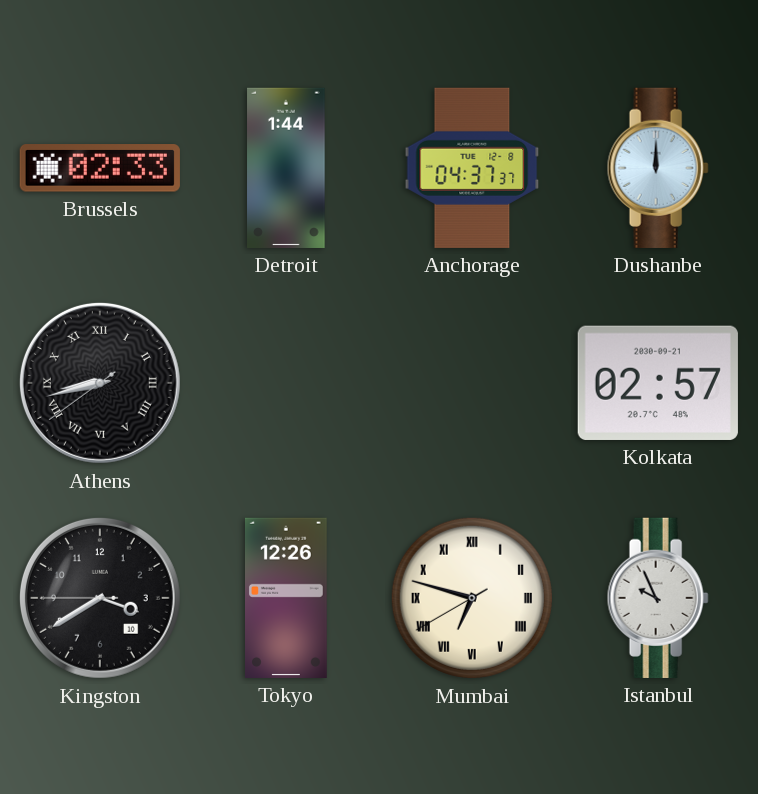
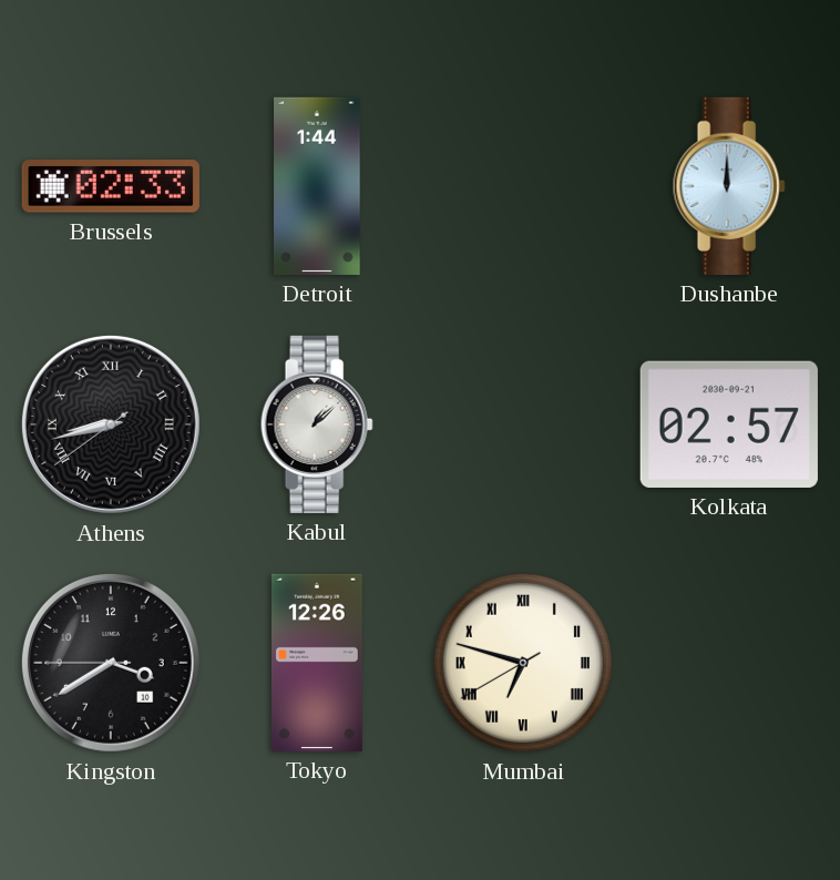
Anchorage: 04:37 -> none
Kabul: none -> 1:08
Istanbul: 9:56 -> none
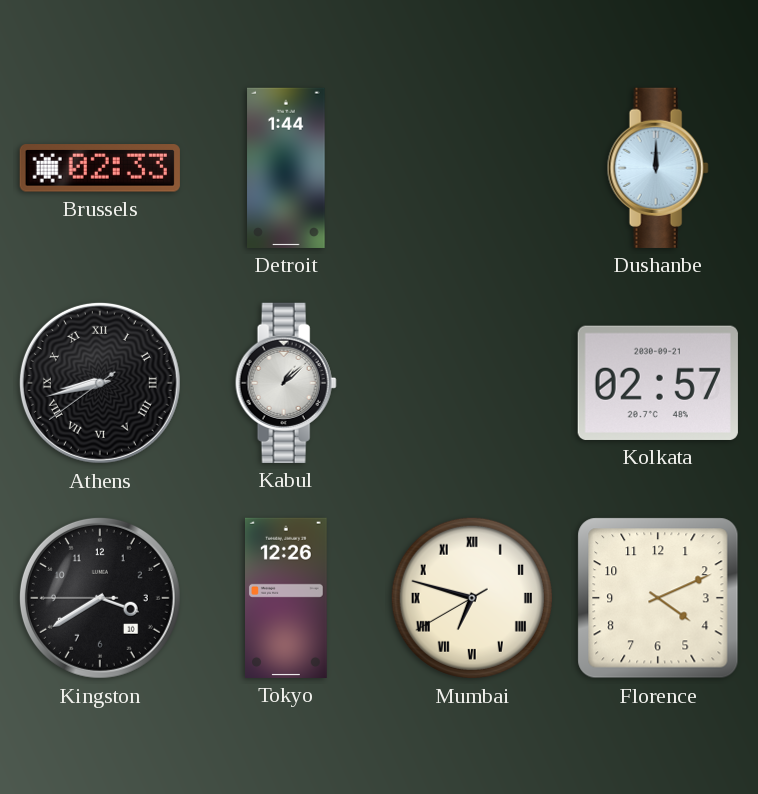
Florence: none -> 4:11
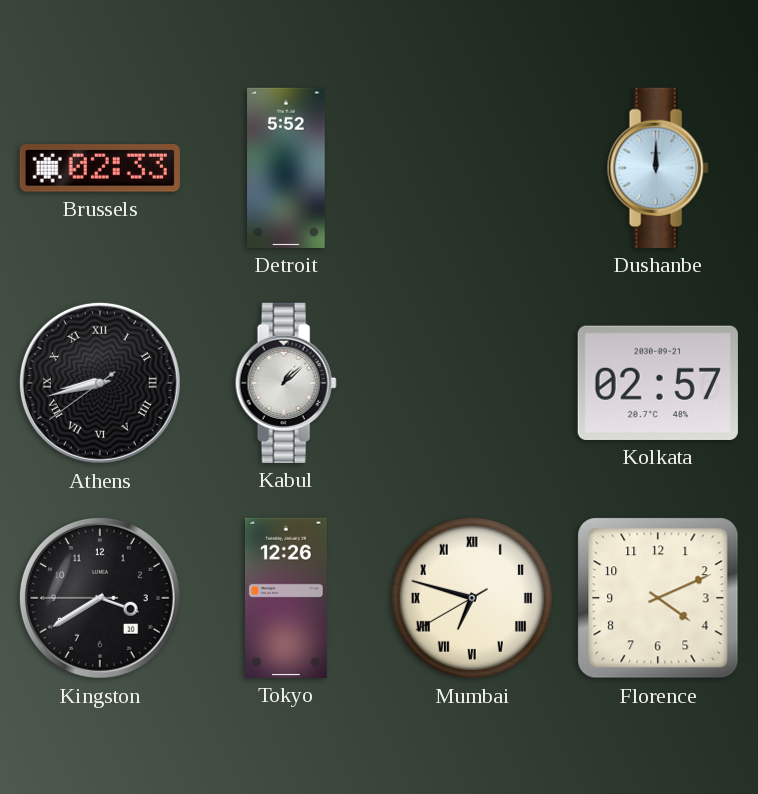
Detroit: 1:44 -> 5:52
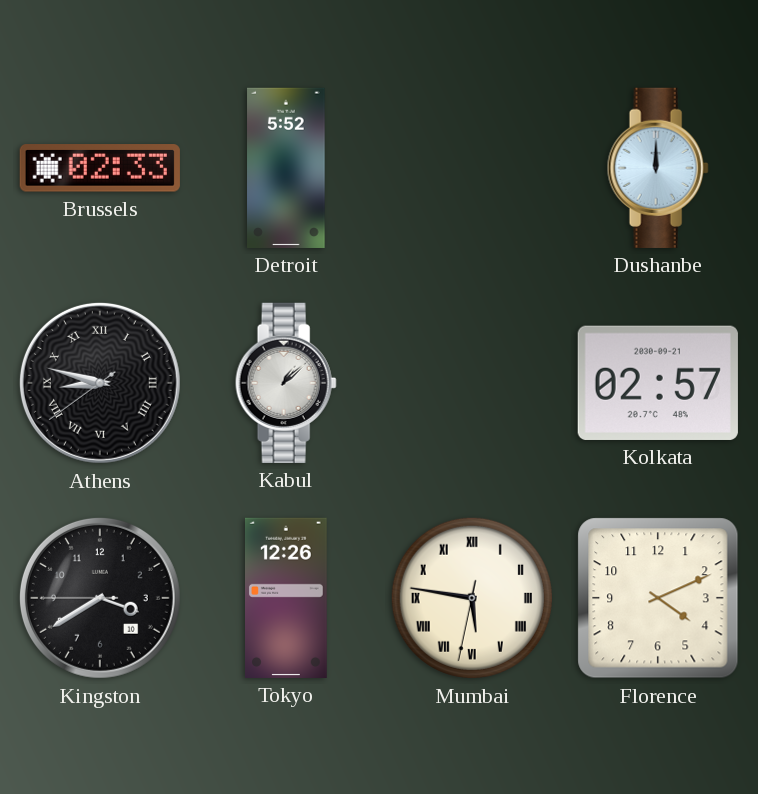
Athens: 8:42 -> 8:47
Mumbai: 6:47 -> 5:46
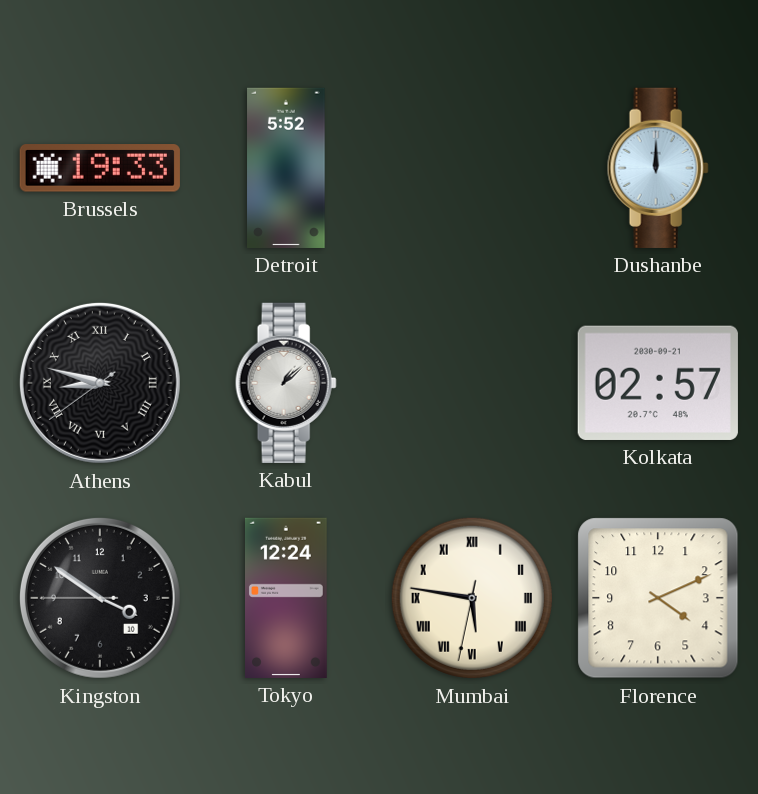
Brussels: 02:33 -> 19:33
Kingston: 3:39 -> 3:50
Tokyo: 12:26 -> 12:24
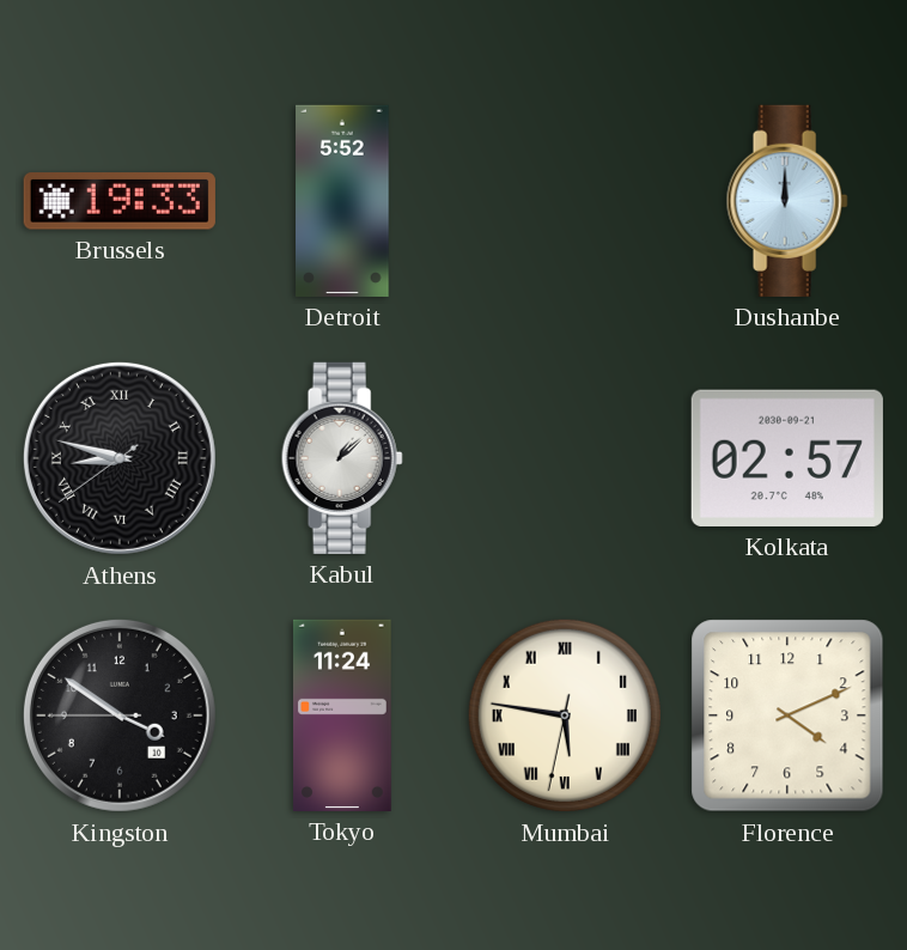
Tokyo: 12:24 -> 11:24
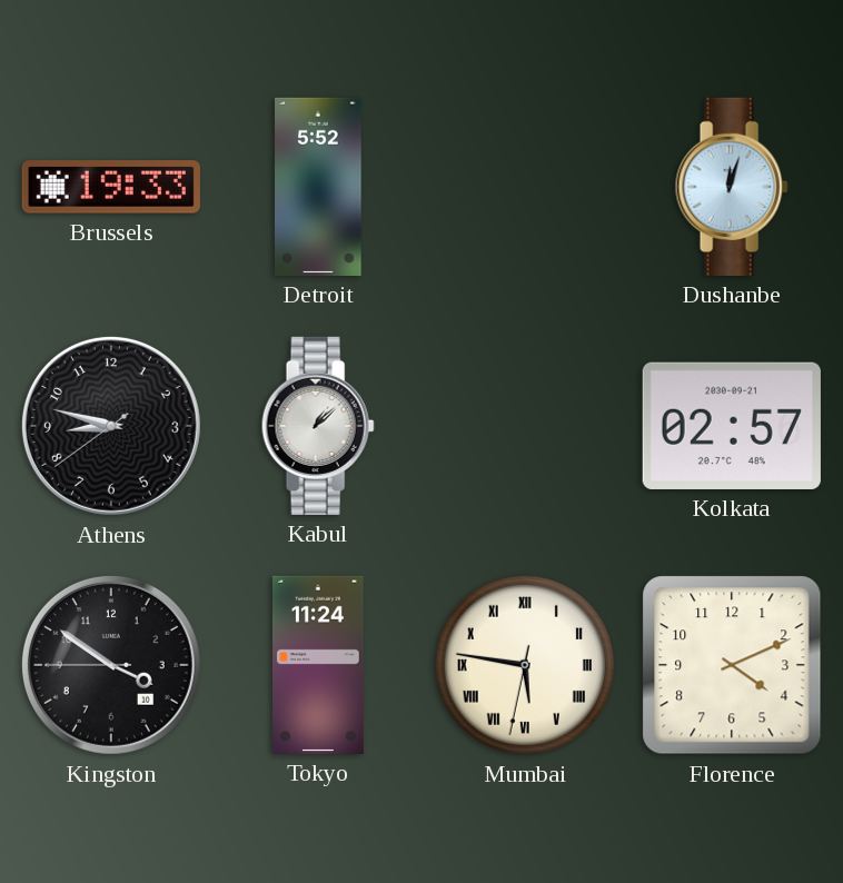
Dushanbe: 12:00 -> 12:03
Athens numerals: Roman -> Arabic
